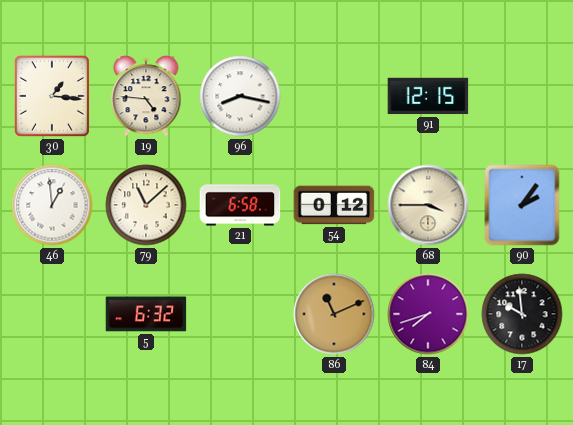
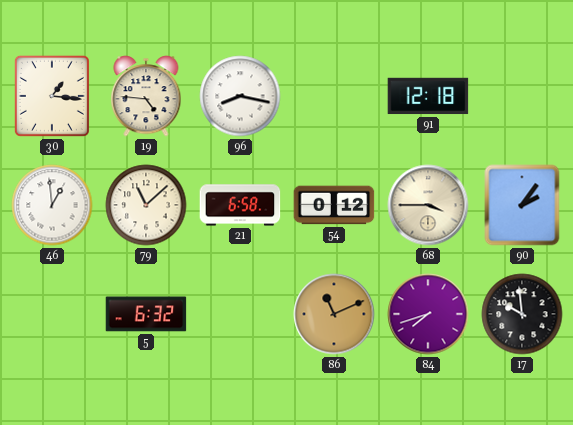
91: 12:15 -> 12:18
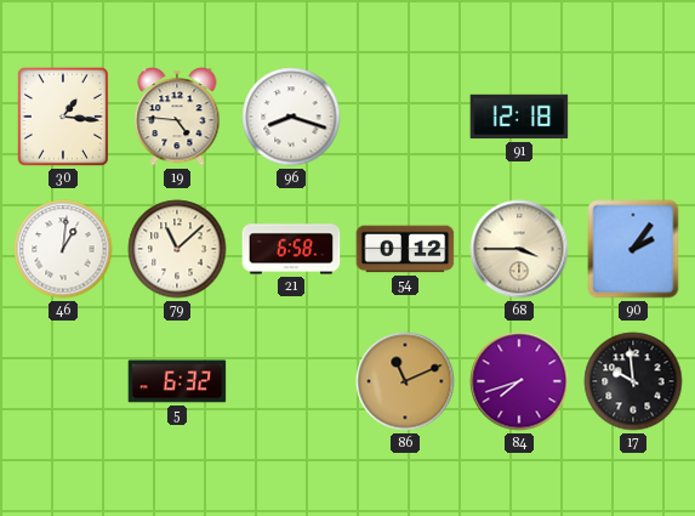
96: 8:17 -> 8:18
46: 12:59 -> 1:01
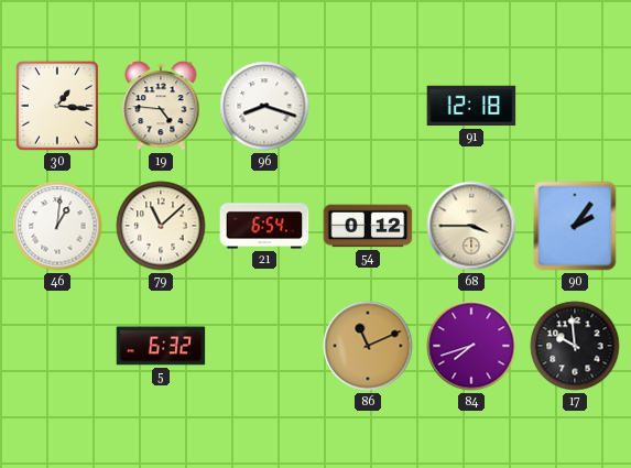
21: 6:58 -> 6:54
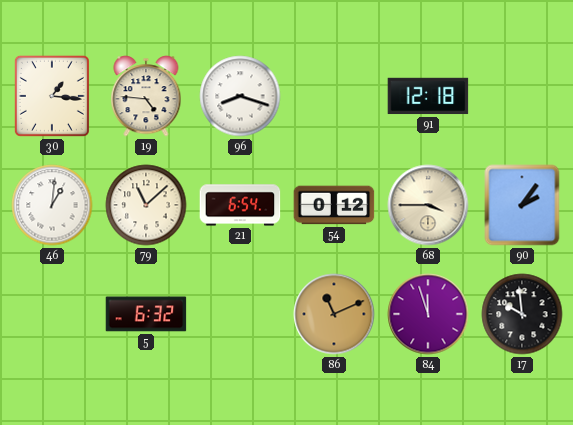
84: 7:42 -> 11:57
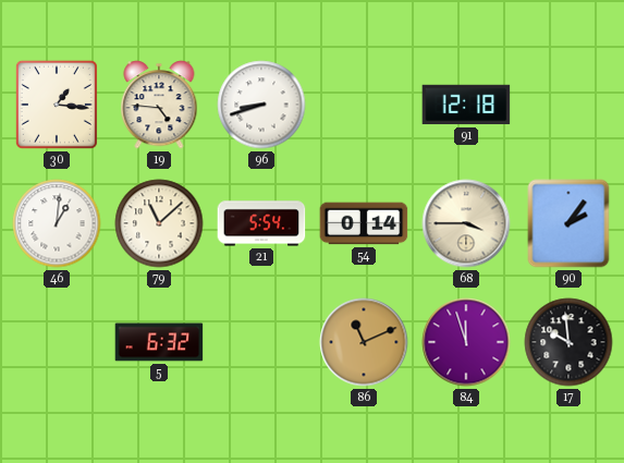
96: 8:18 -> 8:42
21: 6:54 -> 5:54
54: 0:12 -> 0:14
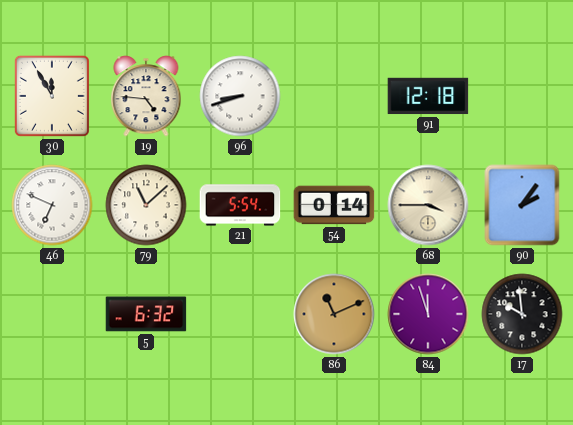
30: 1:16 -> 11:55
46: 1:01 -> 6:49
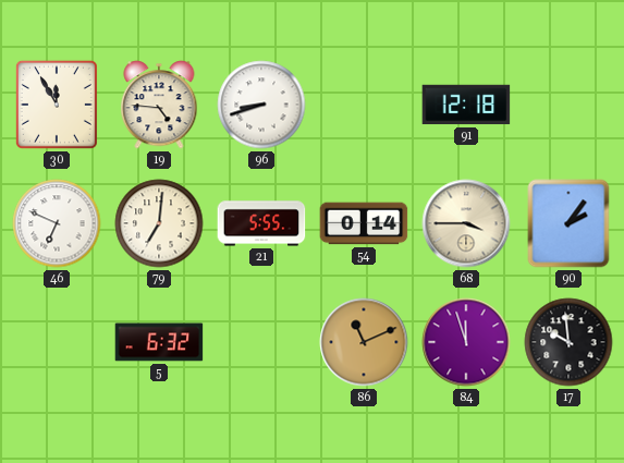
79: 11:08 -> 7:01
21: 5:54 -> 5:55
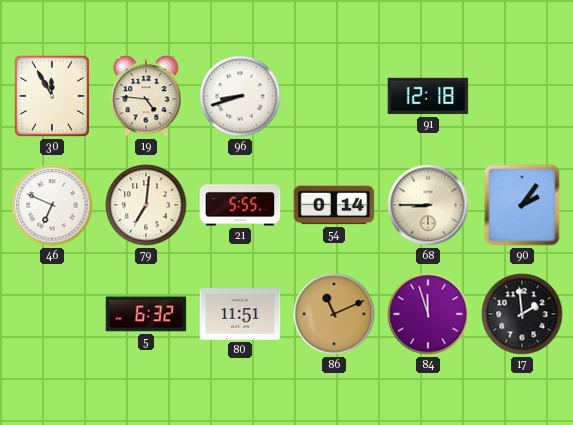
68: 3:45 -> 8:45
80: none -> 11:51
17: 9:59 -> 1:59
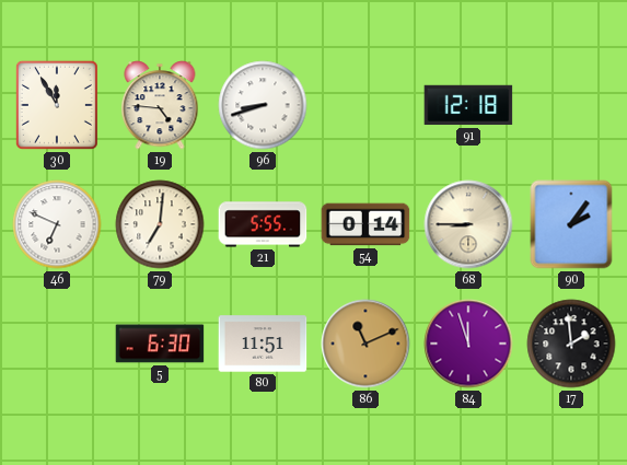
5: 6:32 -> 6:30
